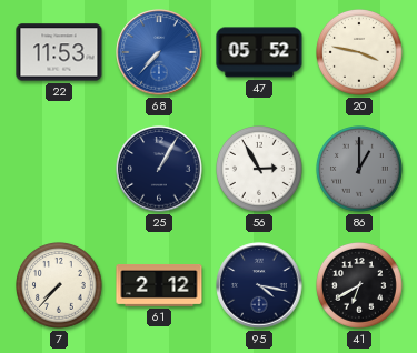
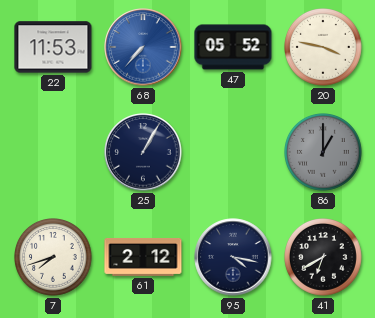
56: 2:55 -> none
7: 7:37 -> 7:42
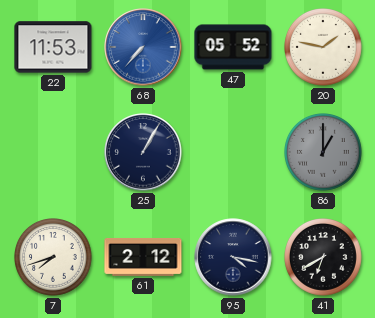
20: 3:47 -> 1:47
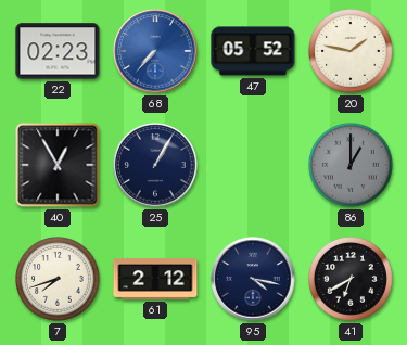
22: 11:53 -> 02:23
40: none -> 12:55
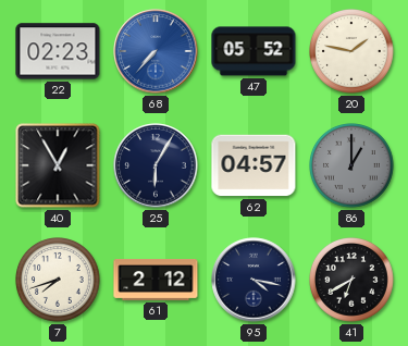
25: 1:05 -> 6:05
62: none -> 04:57
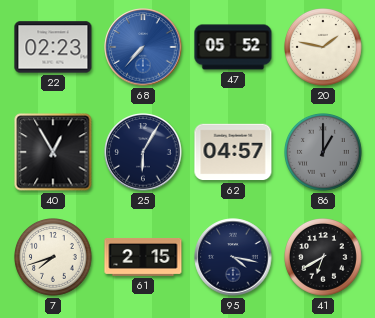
61: 2:12 -> 2:15
